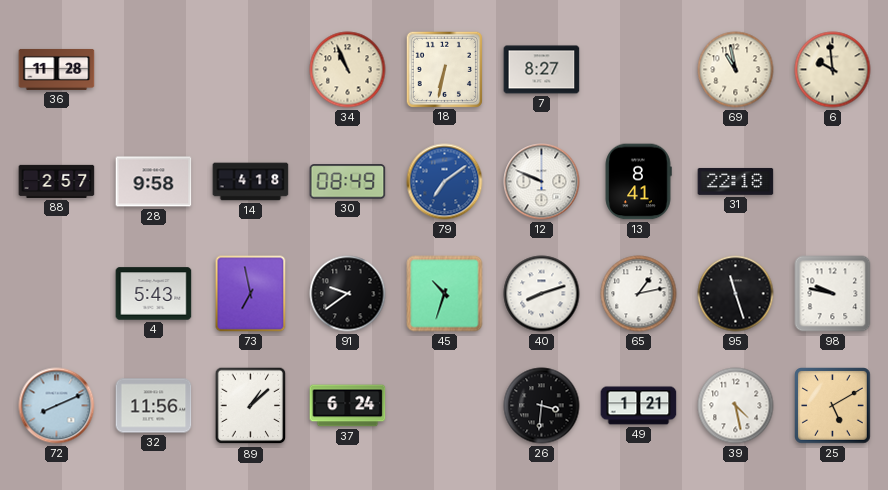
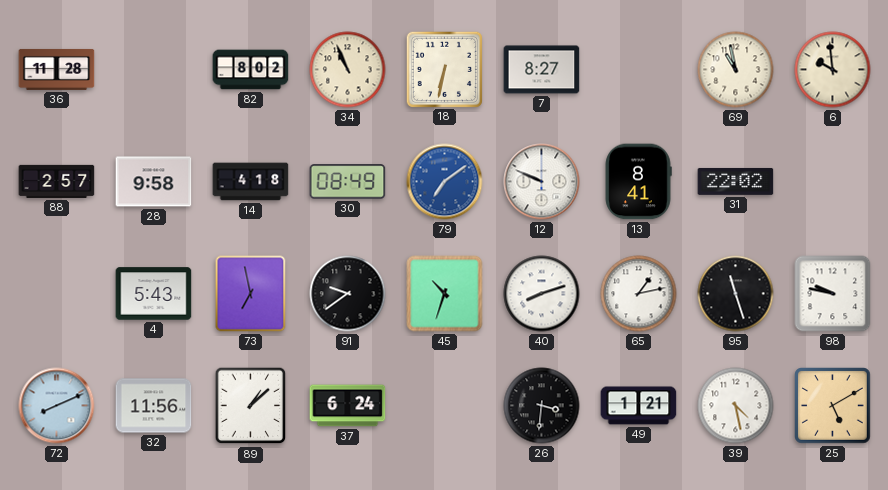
82: none -> 8:02
31: 22:18 -> 22:02
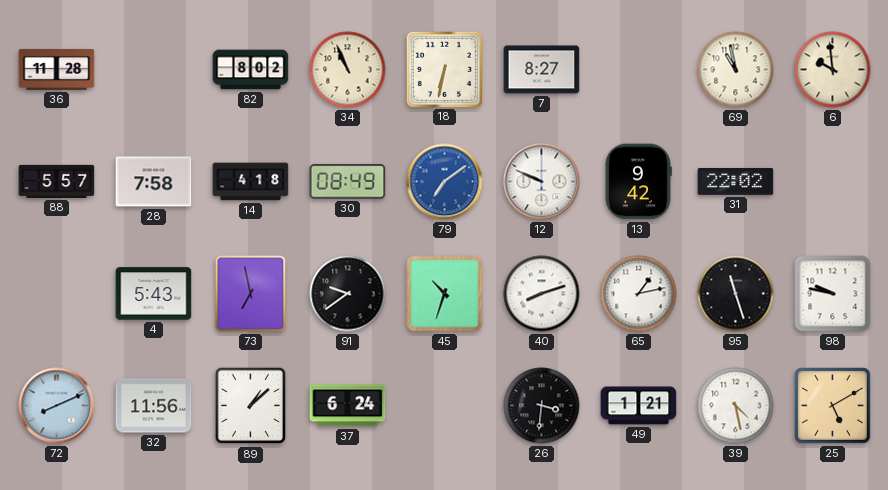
88: 2:57 -> 5:57
28: 9:58 -> 7:58
13: 8:41 -> 9:42
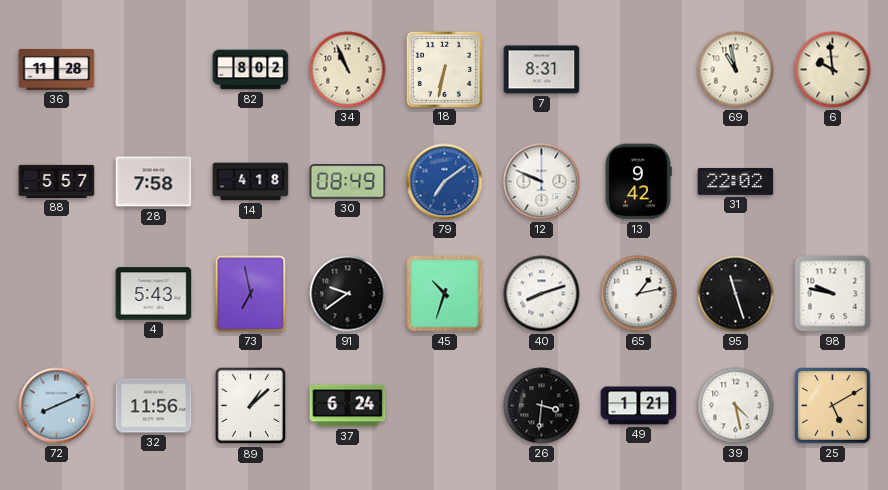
7: 8:27 -> 8:31
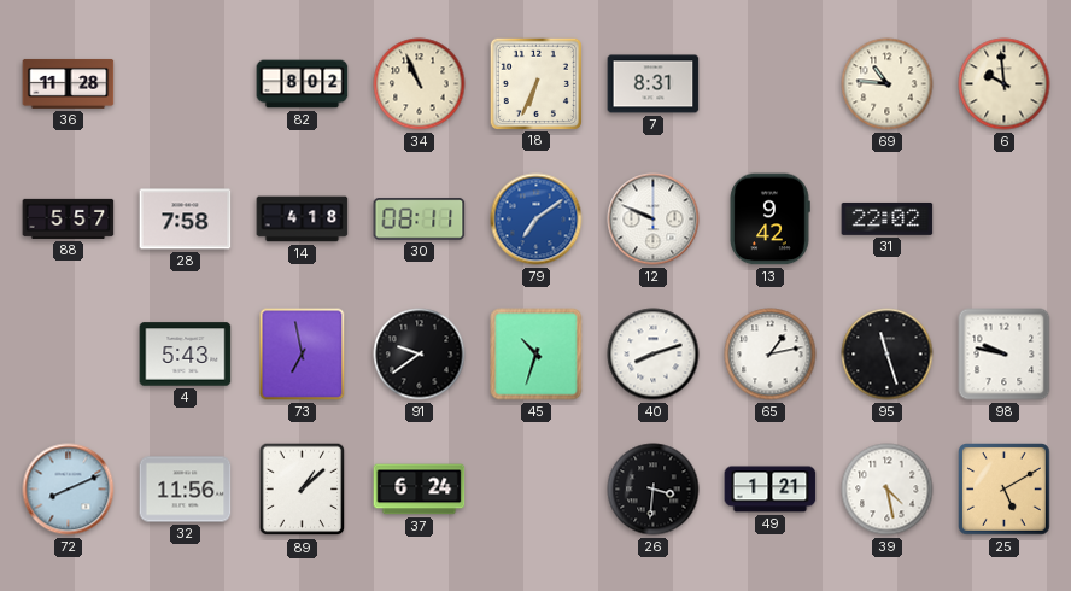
18: 6:32 -> 6:34
69: 10:58 -> 10:46
30: 08:49 -> 08:11
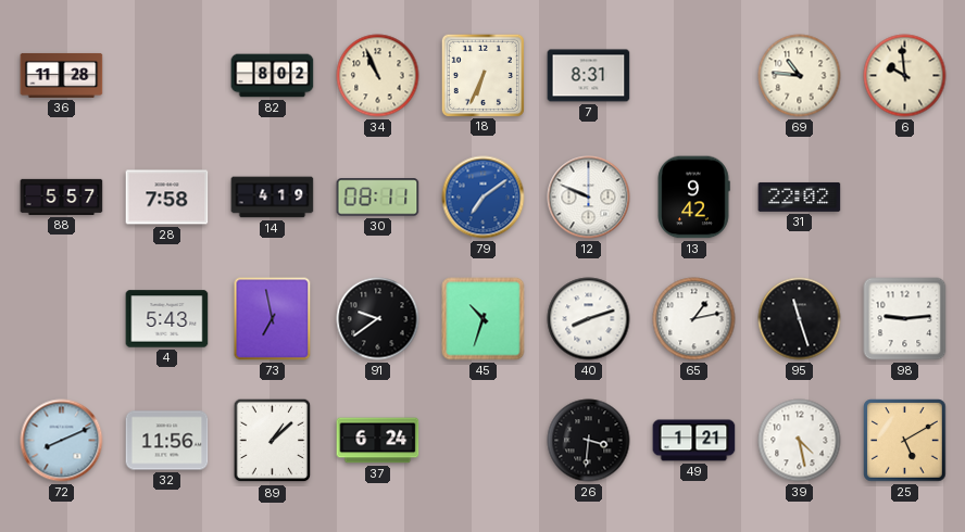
14: 4:18 -> 4:19
98: 9:47 -> 9:14
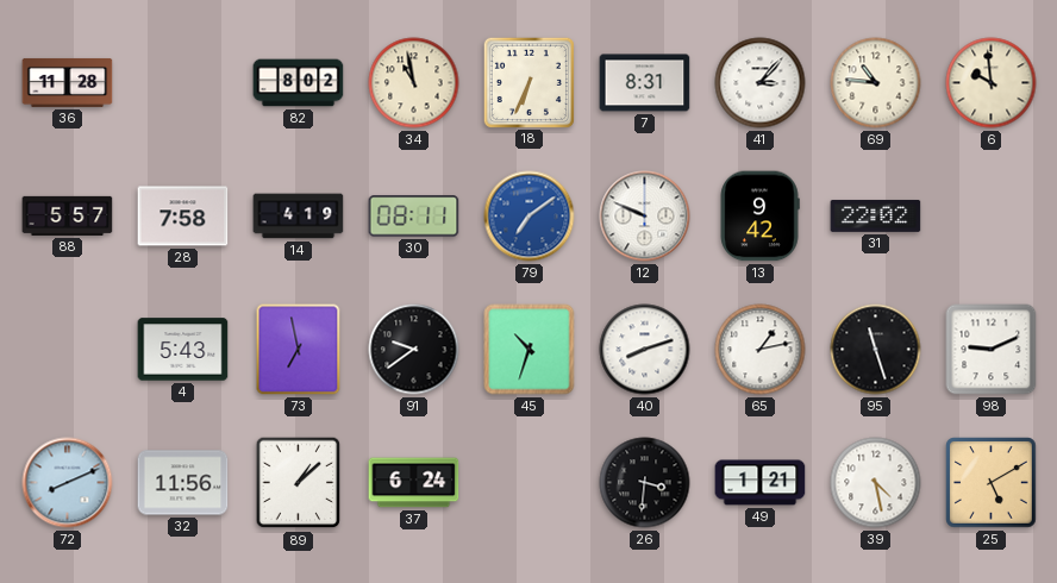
34: 10:56 -> 10:58
41: none -> 3:07
98: 9:14 -> 9:11
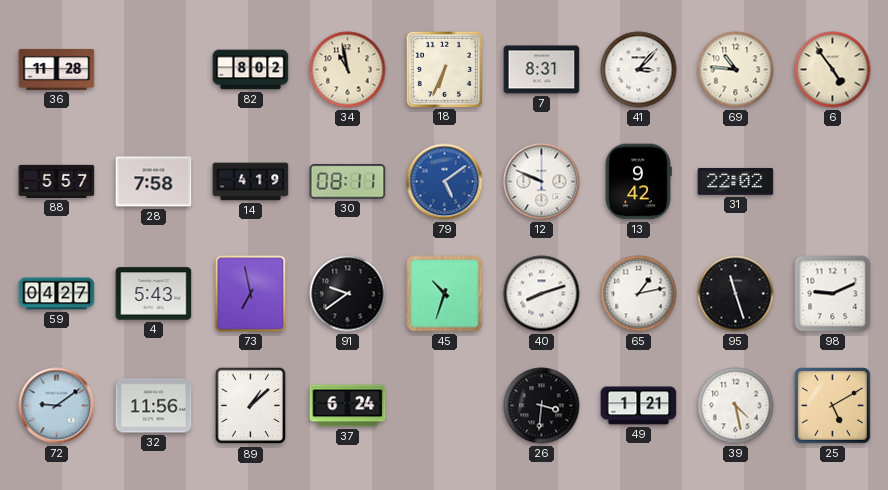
6: 9:59 -> 4:54
79: 7:09 -> 5:09
59: none -> 04:27
72: 8:11 -> 9:09
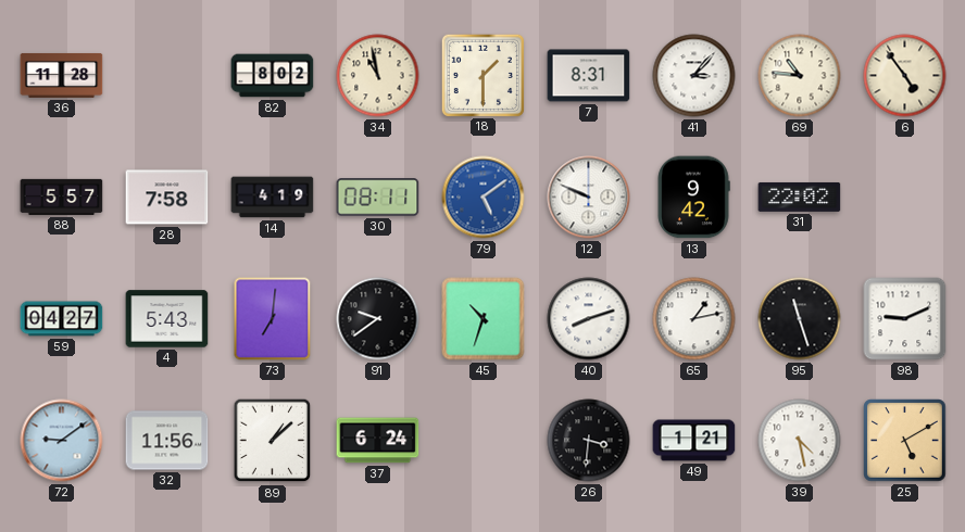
18: 6:34 -> 1:30
73: 6:58 -> 7:01
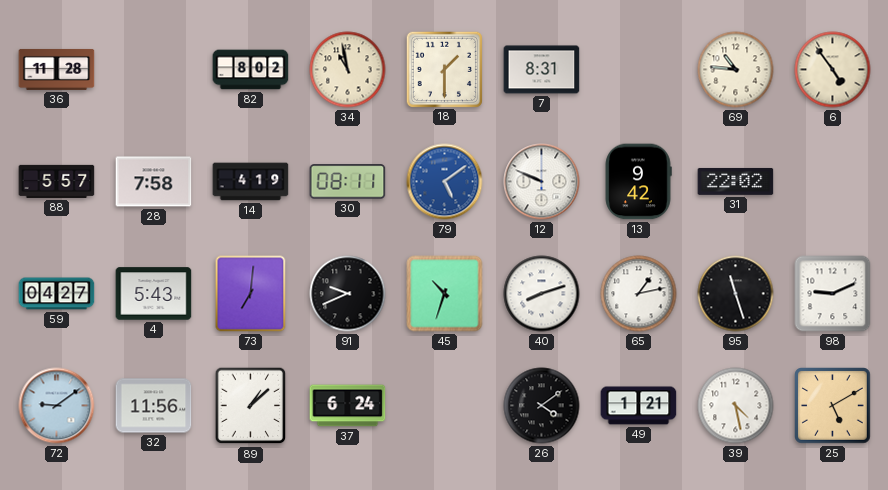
41: 3:07 -> none
91: 9:39 -> 9:41
26: 3:31 -> 4:09
